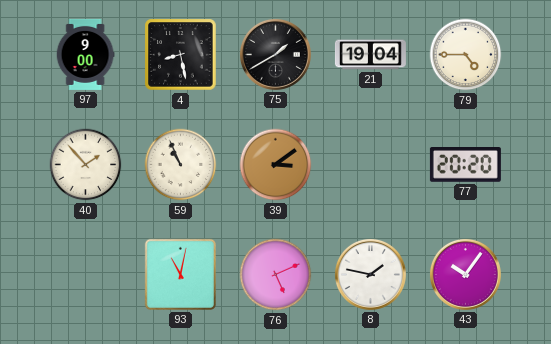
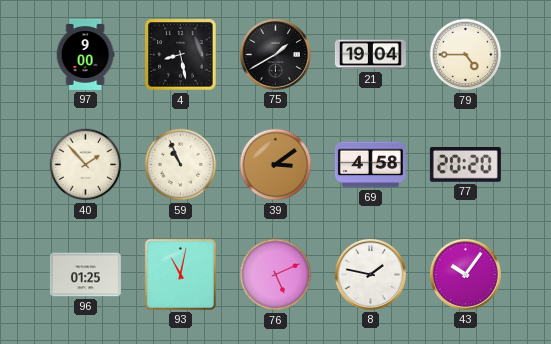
69: none -> 4:58
96: none -> 01:25
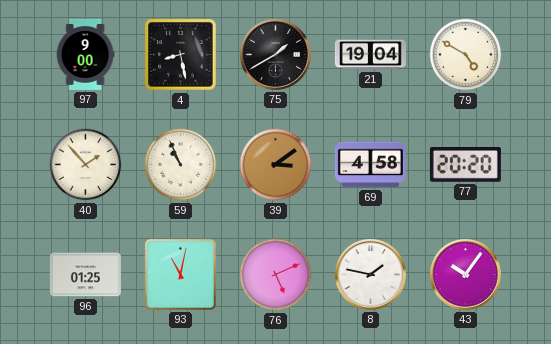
79: 4:45 -> 4:50
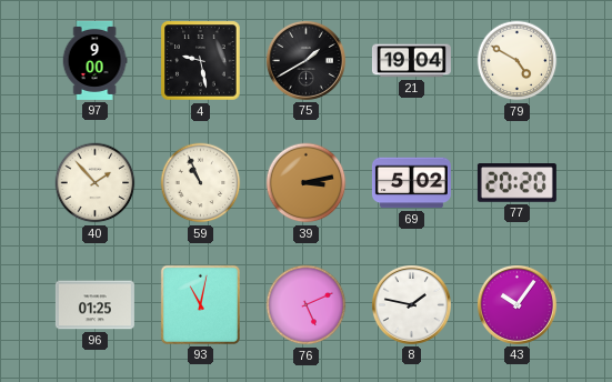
4: 8:28 -> 9:28
39: 3:09 -> 3:13
69: 4:58 -> 5:02
